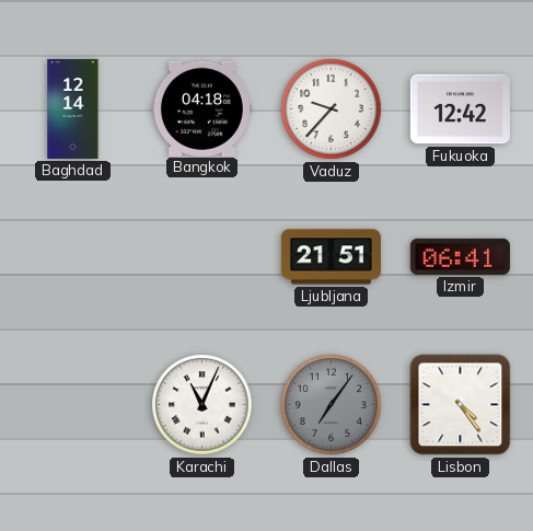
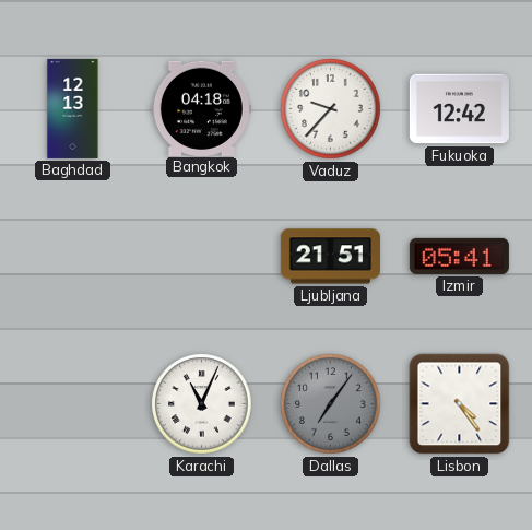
Baghdad: 12:14 -> 12:13
Izmir: 06:41 -> 05:41
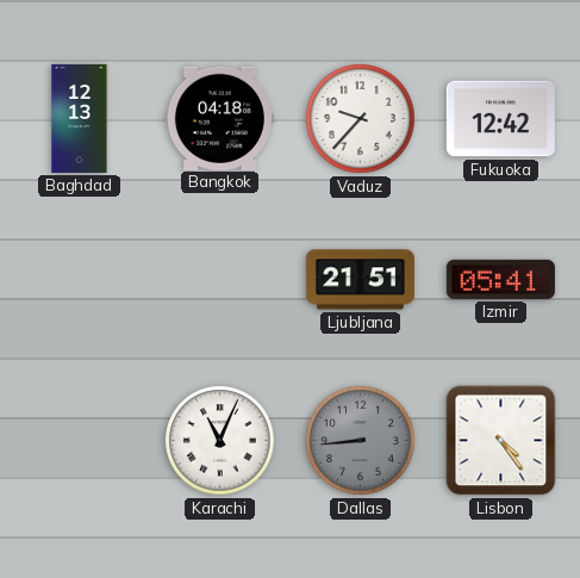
Dallas: 7:06 -> 8:44
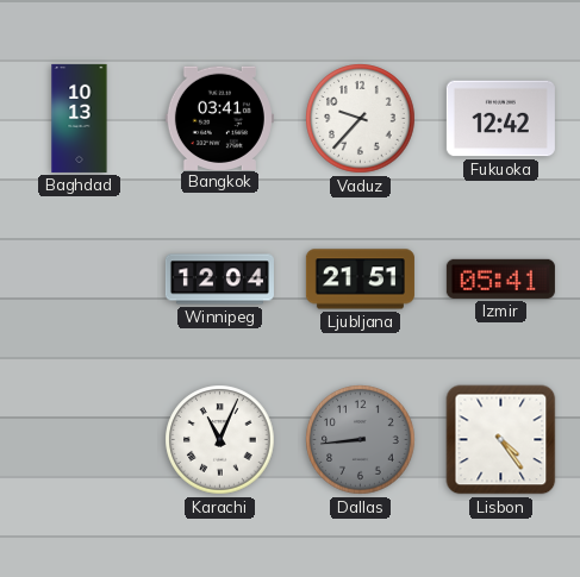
Baghdad: 12:13 -> 10:13
Bangkok: 04:18 -> 03:41
Winnipeg: none -> 12:04
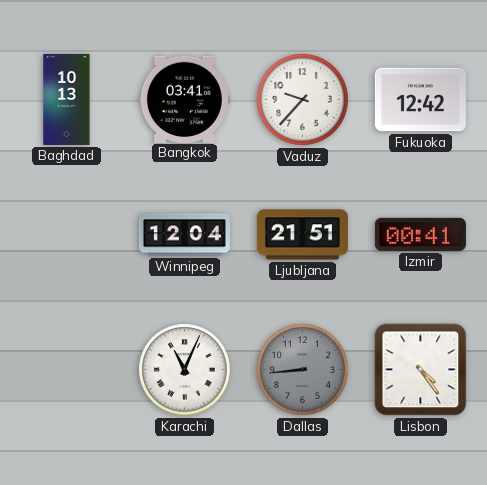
Izmir: 05:41 -> 00:41
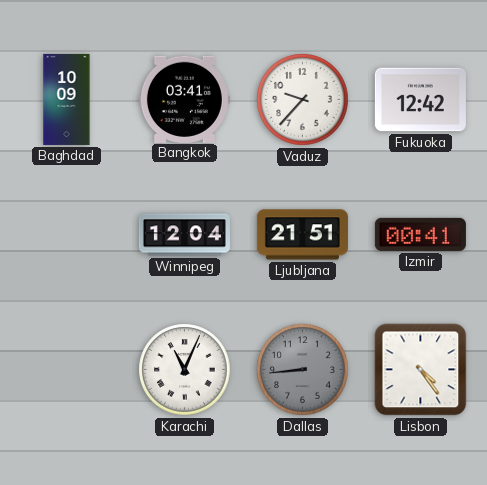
Baghdad: 10:13 -> 10:09
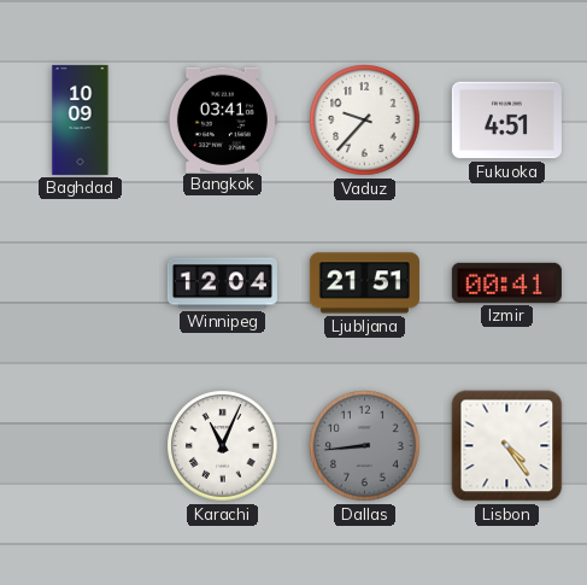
Fukuoka: 12:42 -> 4:51
